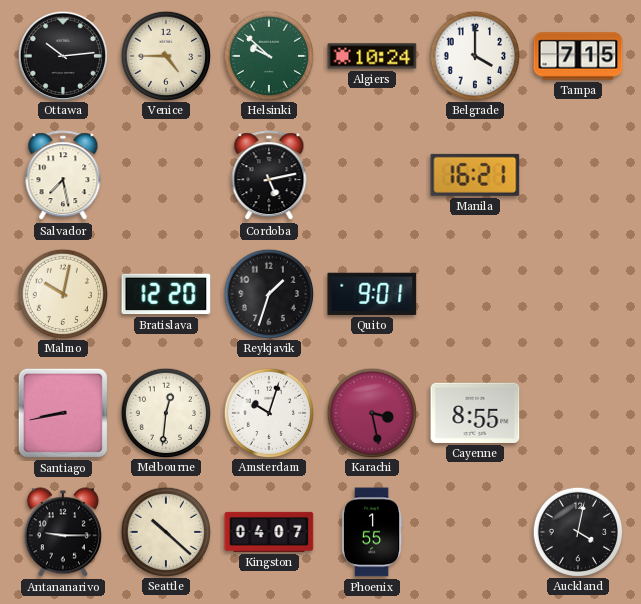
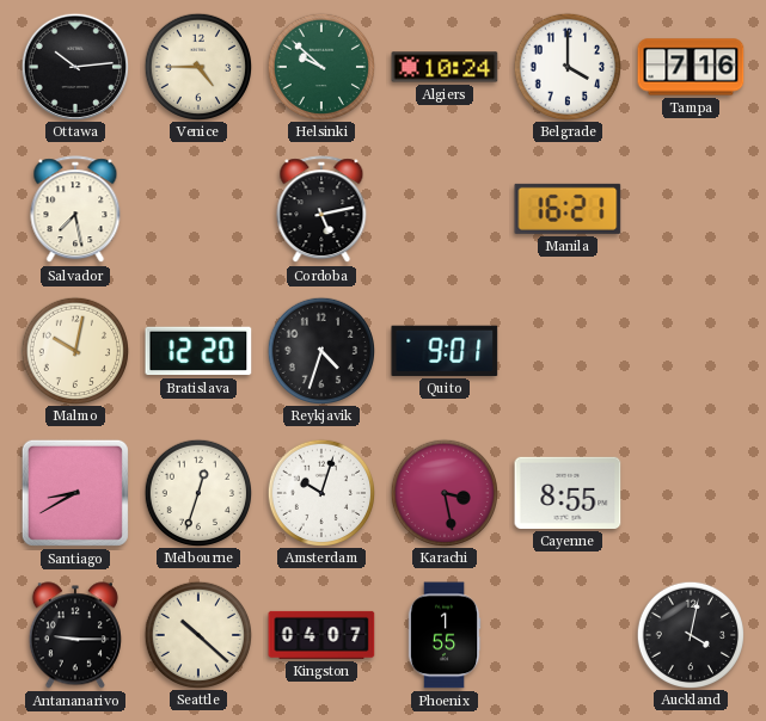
Tampa: 7:15 -> 7:16
Reykjavik: 1:33 -> 4:33
Santiago: 8:43 -> 8:40
Melbourne: 12:31 -> 12:33
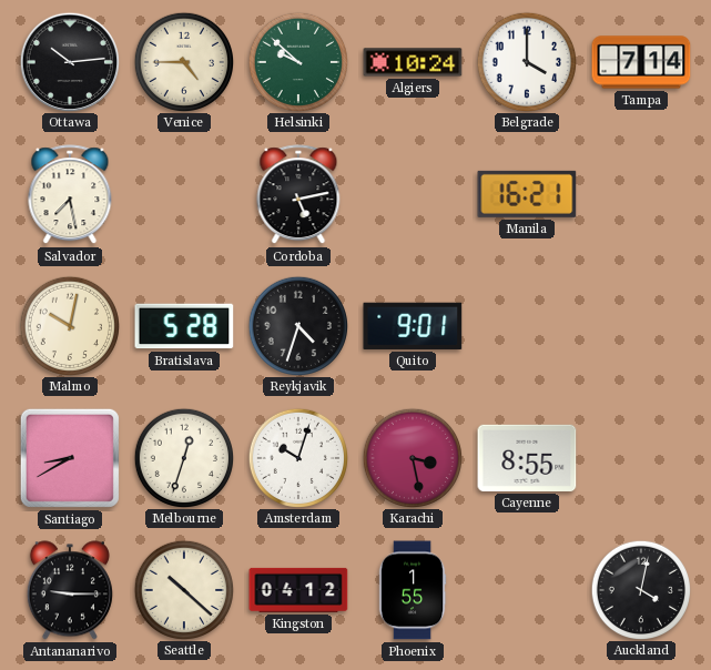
Tampa: 7:16 -> 7:14
Bratislava: 12:20 -> 5:28
Kingston: 04:07 -> 04:12
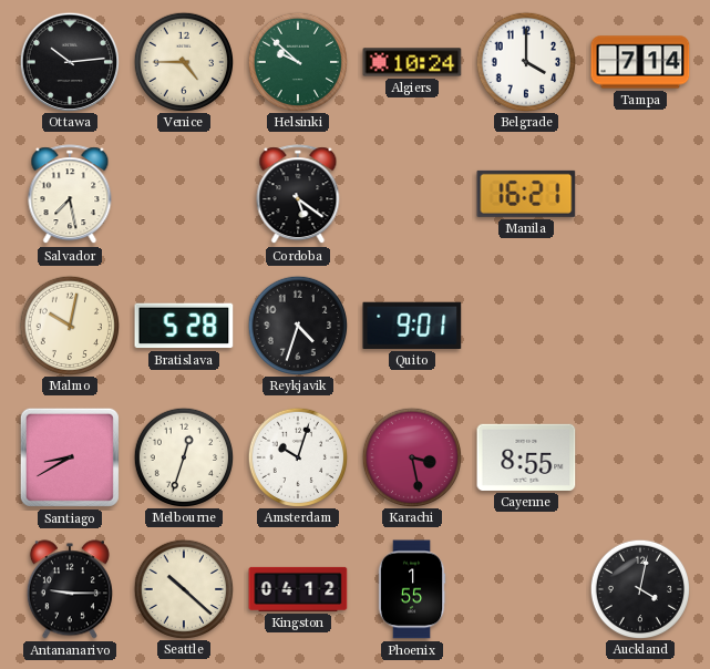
Cordoba: 5:13 -> 5:21
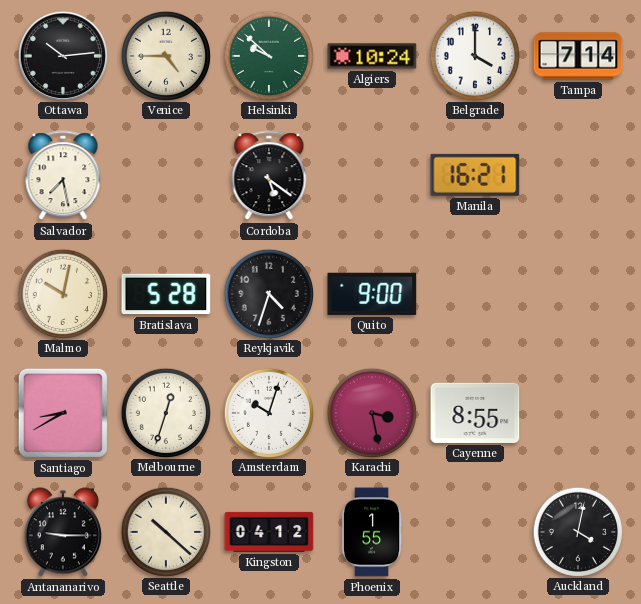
Quito: 9:01 -> 9:00
